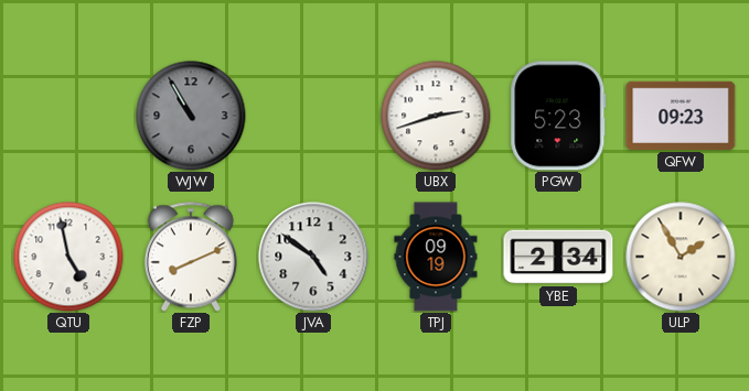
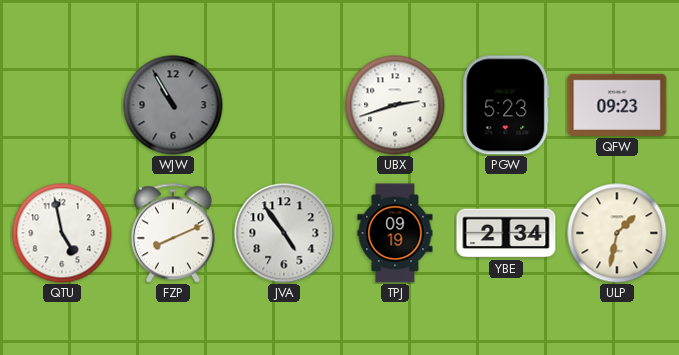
JVA: 4:51 -> 4:54
ULP: 1:55 -> 1:32
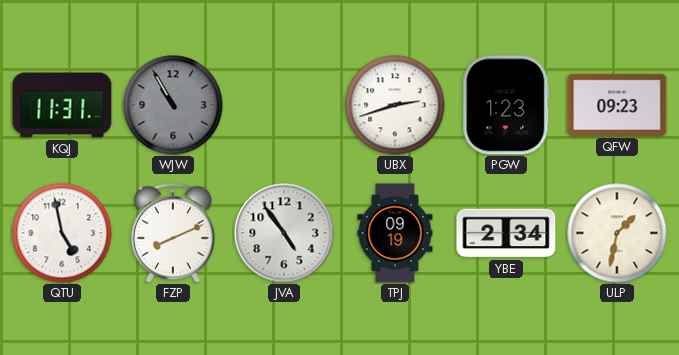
KQJ: none -> 11:31
PGW: 5:23 -> 1:23
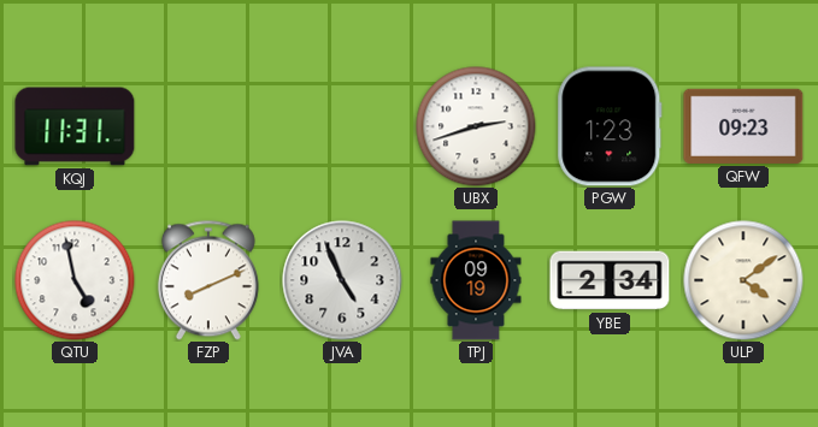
WJW: 10:55 -> none
JVA: 4:54 -> 4:56
ULP: 1:32 -> 4:09
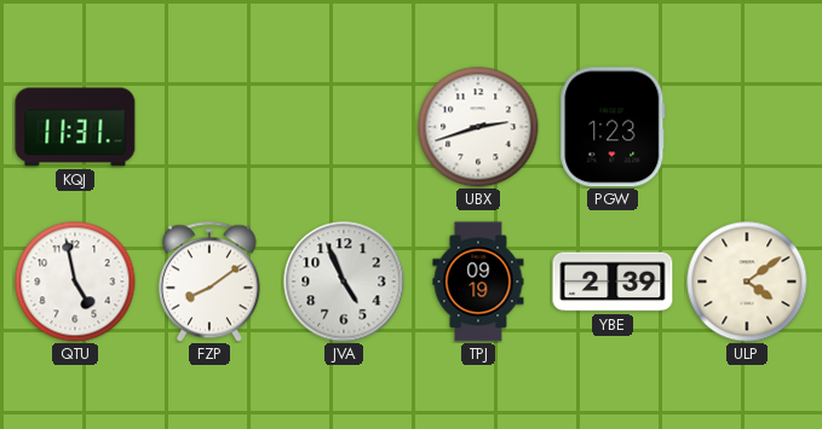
QFW: 09:23 -> none
FZP: 8:11 -> 8:09
YBE: 2:34 -> 2:39
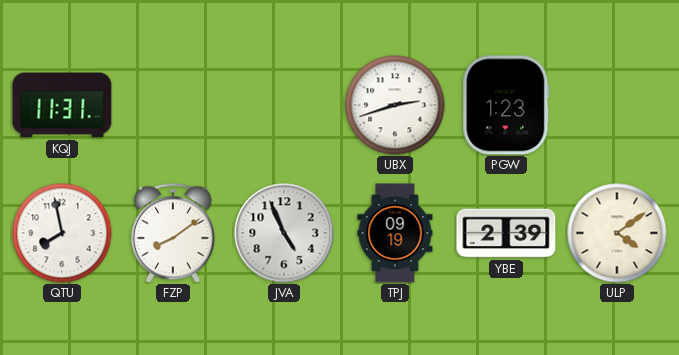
QTU: 4:58 -> 7:58
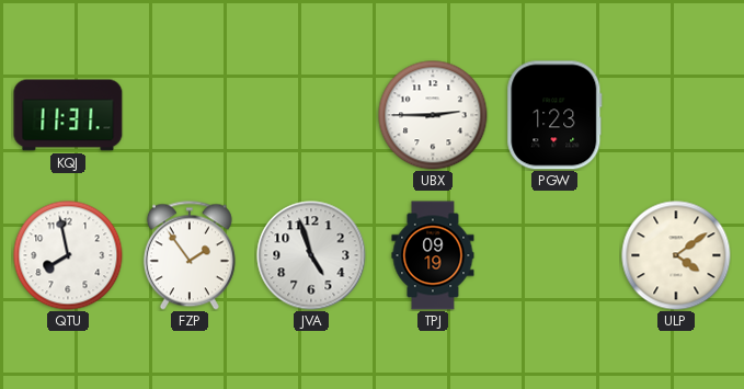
UBX: 2:42 -> 2:45
FZP: 8:09 -> 1:54
JVA: 4:56 -> 4:57
YBE: 2:39 -> none
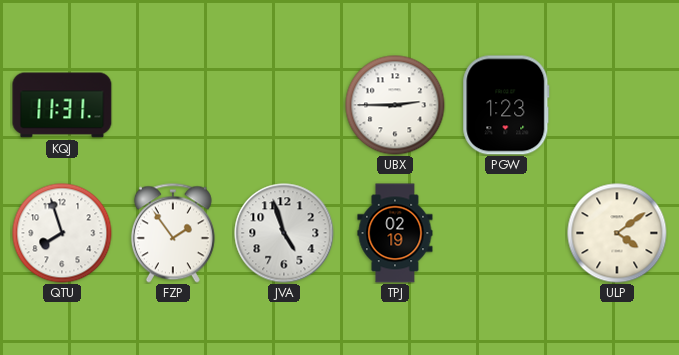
QTU: 7:58 -> 7:57
TPJ: 09:19 -> 02:19
